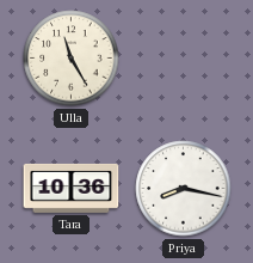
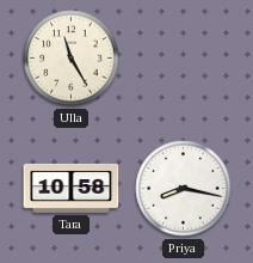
Tara: 10:36 -> 10:58
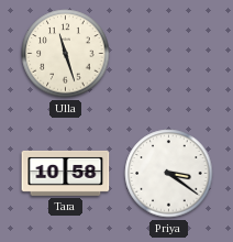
Ulla: 11:25 -> 11:27
Priya: 8:17 -> 3:21
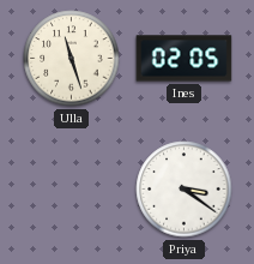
Ines: none -> 02:05
Tara: 10:58 -> none
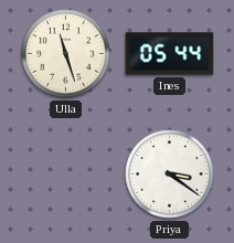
Ines: 02:05 -> 05:44
